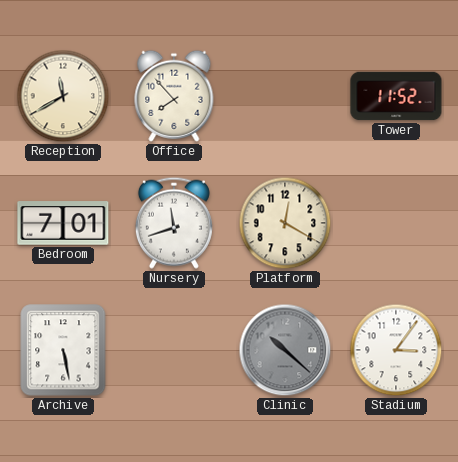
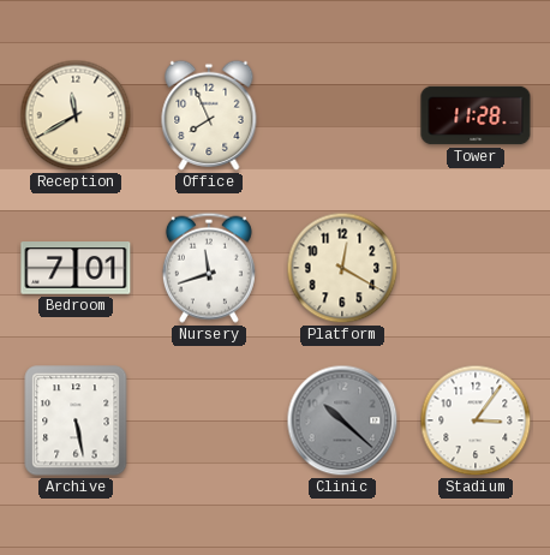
Office: 7:53 -> 7:56
Tower: 11:52 -> 11:28
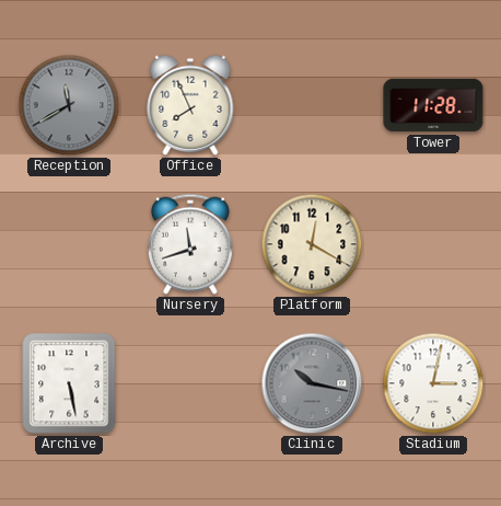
Reception dial: cream -> grey
Bedroom: 7:01 -> none
Clinic: 10:22 -> 10:17
Stadium: 3:06 -> 3:02
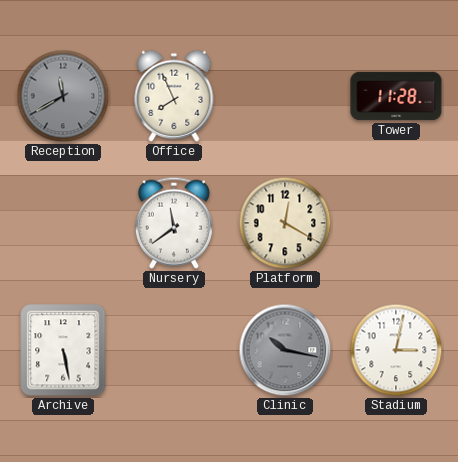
Nursery: 11:42 -> 11:39
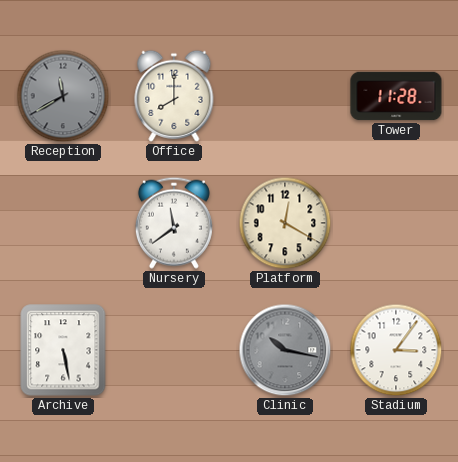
Office: 7:56 -> 8:00
Stadium: 3:02 -> 3:06
